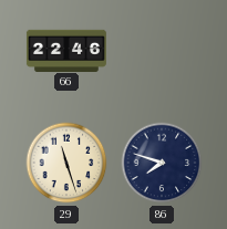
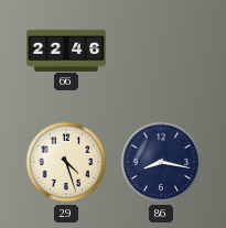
29: 11:27 -> 4:27
86: 7:48 -> 8:17
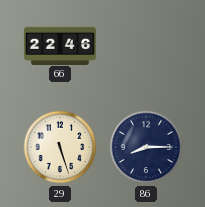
29: 4:27 -> 5:27
86: 8:17 -> 8:15
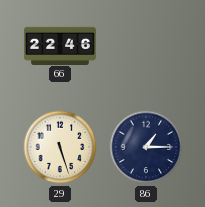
86: 8:15 -> 1:15
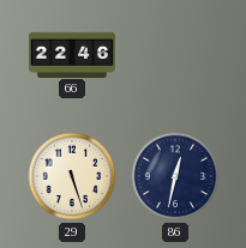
86: 1:15 -> 12:32
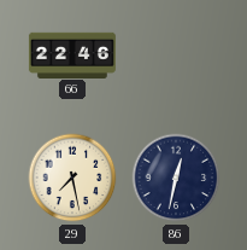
29: 5:27 -> 7:28
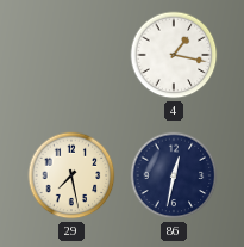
66: 22:46 -> none
4: none -> 1:17
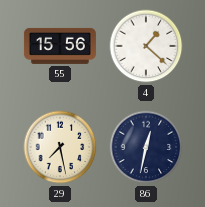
55: none -> 15:56
4: 1:17 -> 1:22
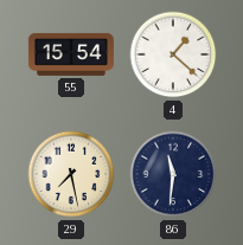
55: 15:56 -> 15:54
86: 12:32 -> 11:31
